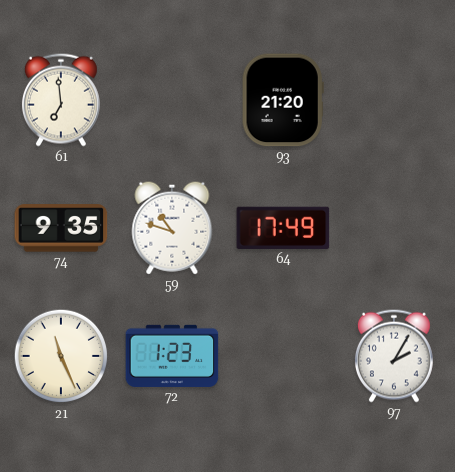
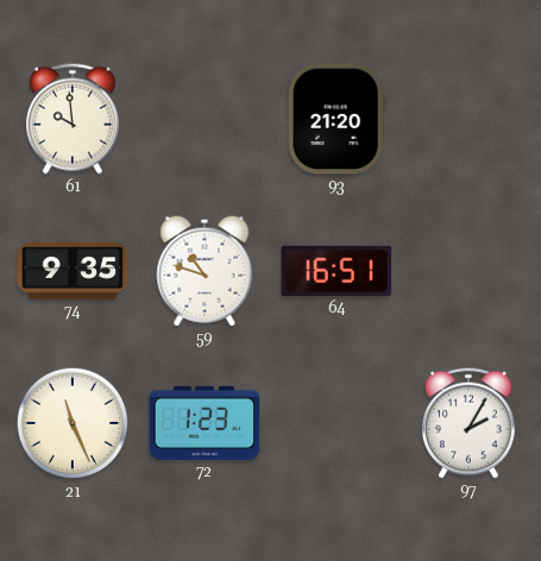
61: 6:59 -> 9:59
64: 17:49 -> 16:51
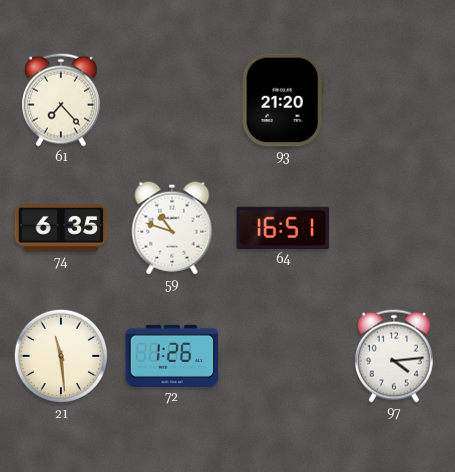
61: 9:59 -> 7:23
74: 9:35 -> 6:35
21: 11:26 -> 11:29
72: 1:23 -> 1:26
97: 2:05 -> 4:14
